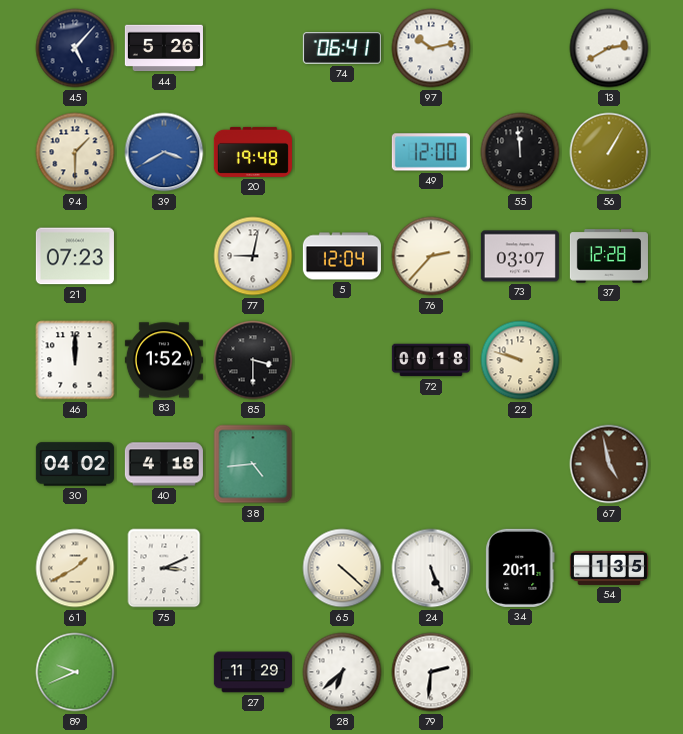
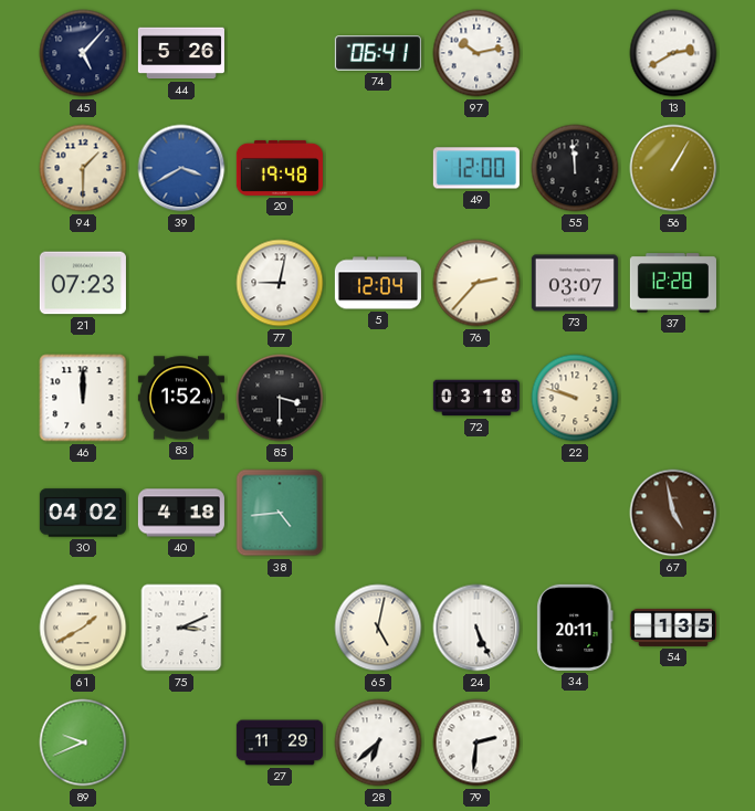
72: 00:18 -> 03:18
65: 4:22 -> 5:02
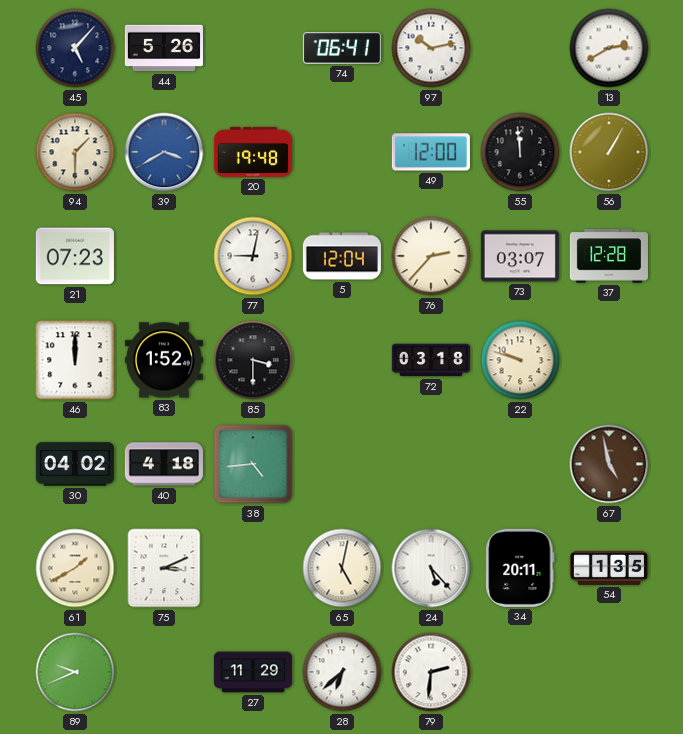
24: 5:26 -> 5:23
